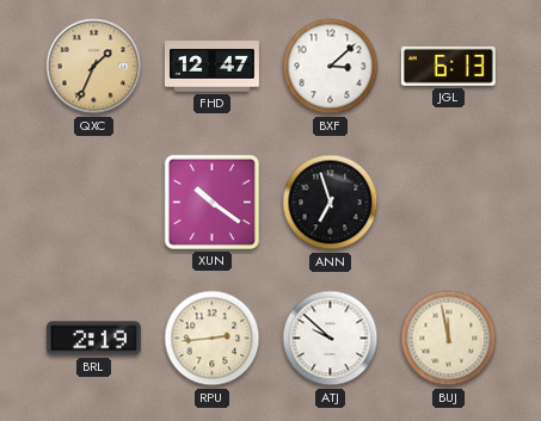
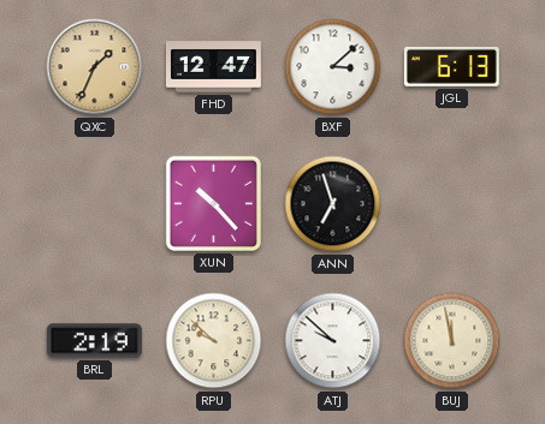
XUN: 10:21 -> 10:23
RPU: 2:44 -> 9:52
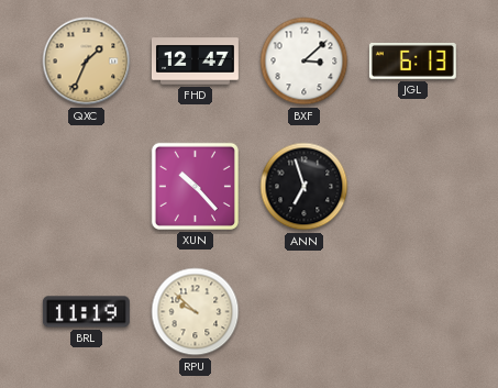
BRL: 2:19 -> 11:19
ATJ: 9:52 -> none
BUJ: 11:58 -> none
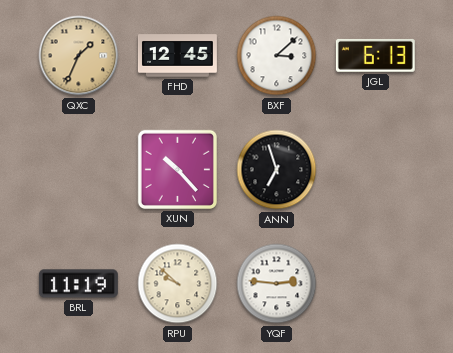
FHD: 12:47 -> 12:45
YQF: none -> 2:46
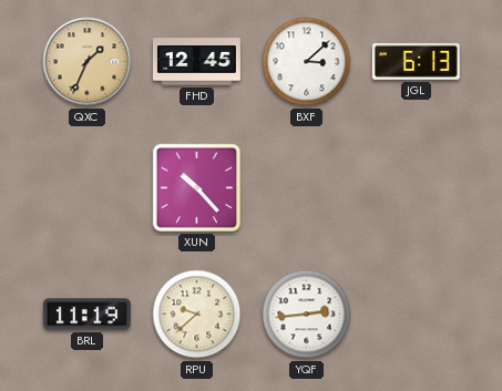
ANN: 6:57 -> none
RPU: 9:52 -> 9:38
YQF: 2:46 -> 2:44
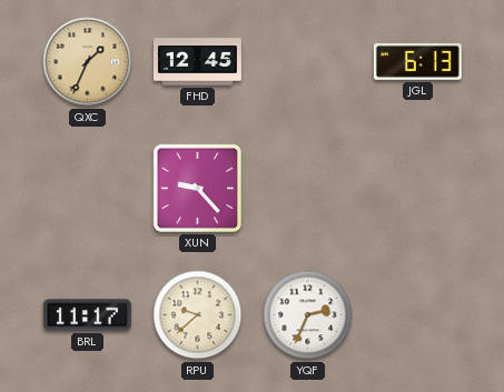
BXF: 3:08 -> none
XUN: 10:23 -> 9:23
BRL: 11:19 -> 11:17
YQF: 2:44 -> 2:34
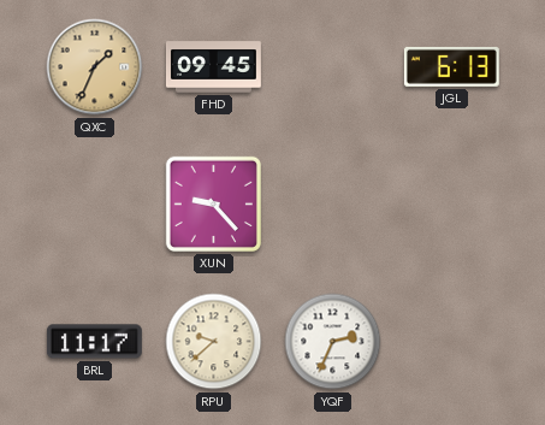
FHD: 12:45 -> 09:45
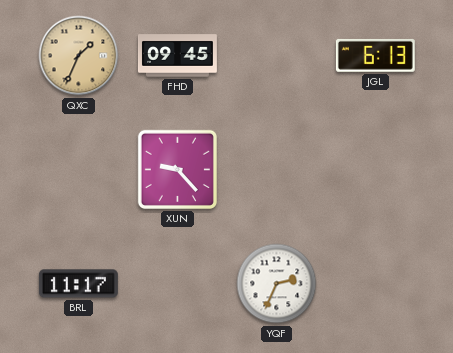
RPU: 9:38 -> none
